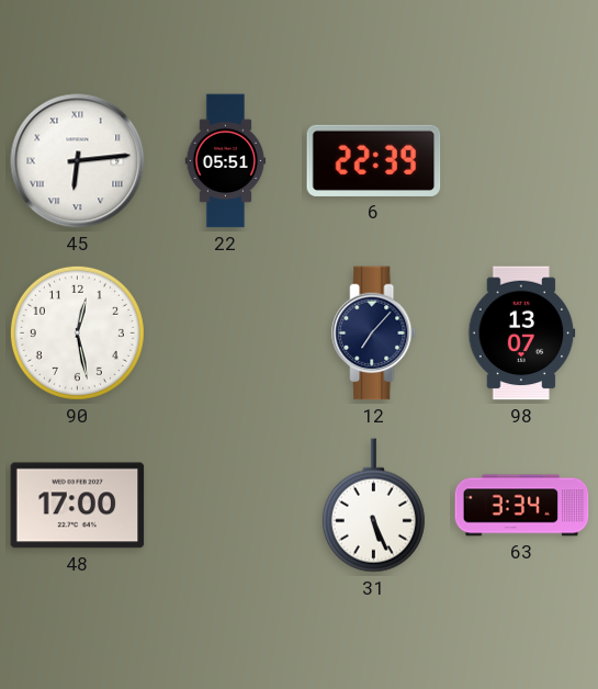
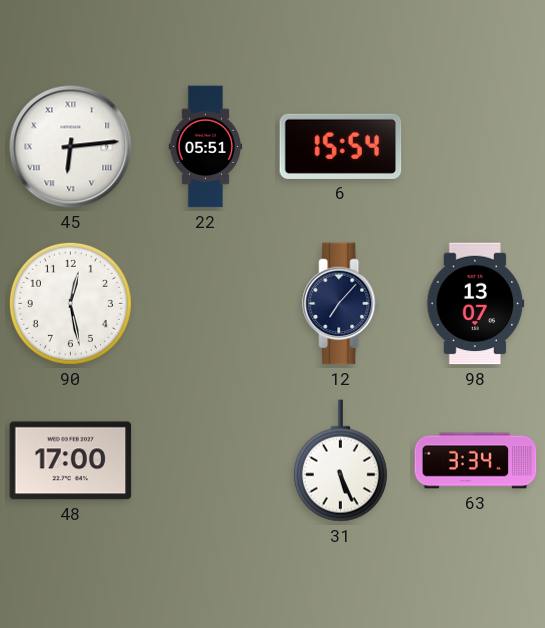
6: 22:39 -> 15:54
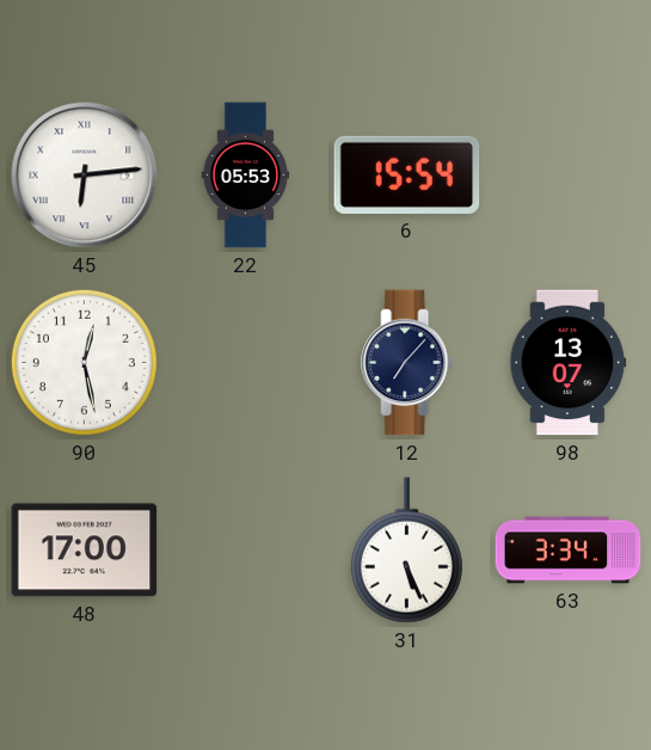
22: 05:51 -> 05:53
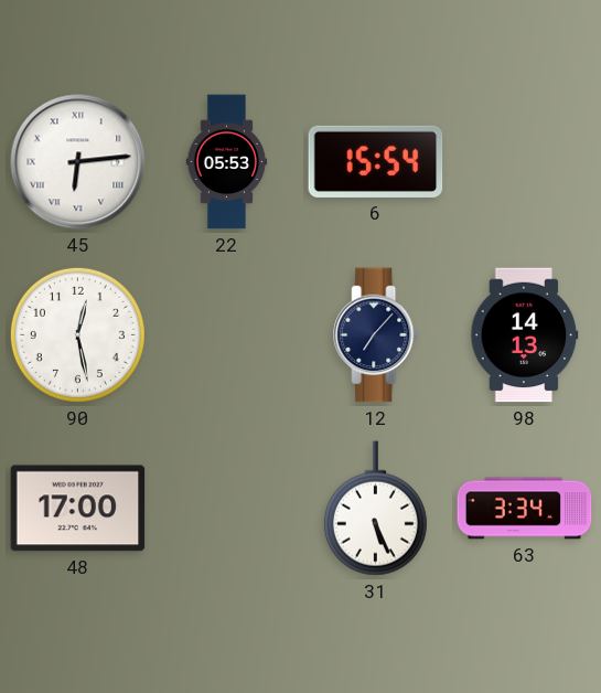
98: 13:07 -> 14:13
